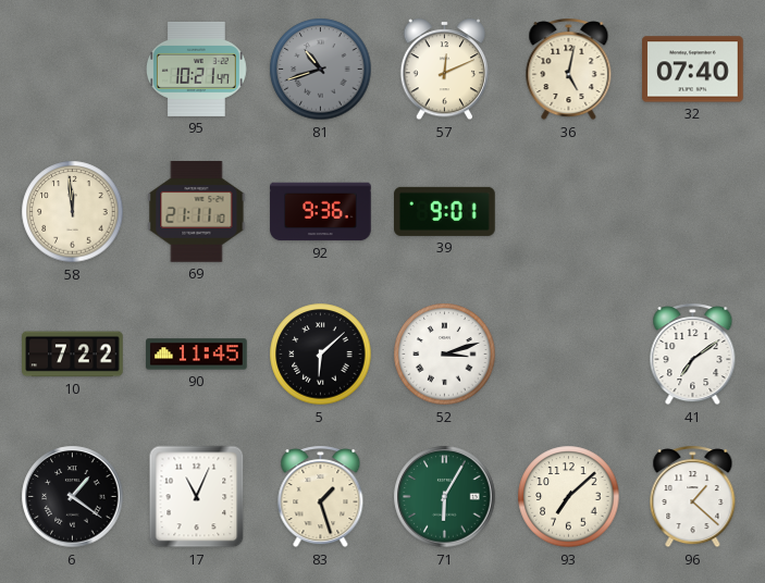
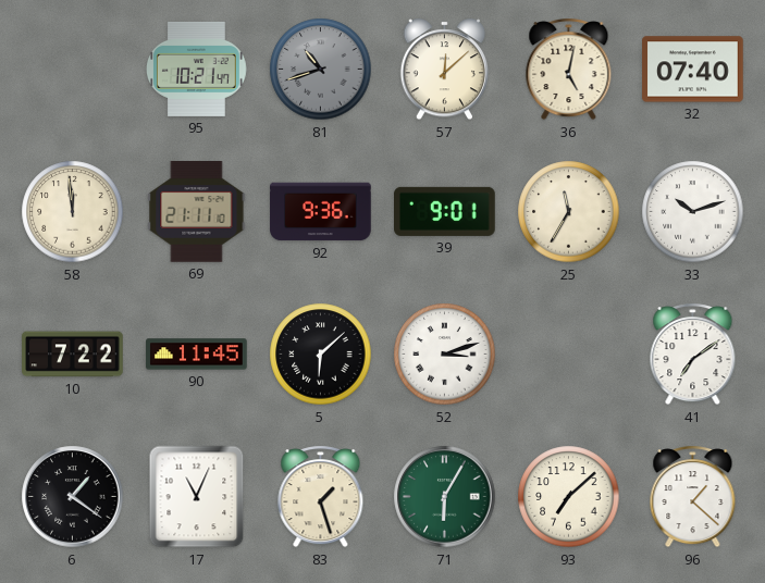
57: 12:11 -> 12:08
25: none -> 11:35
33: none -> 10:12
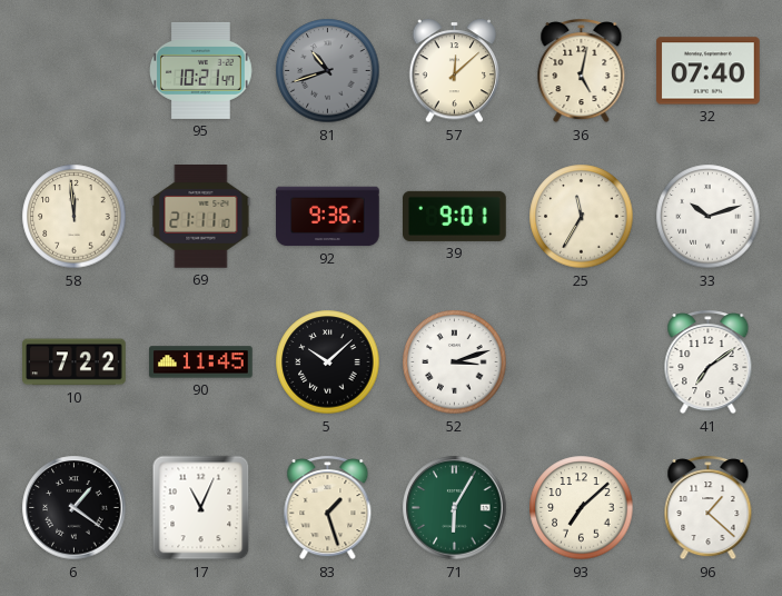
5: 6:08 -> 10:08
